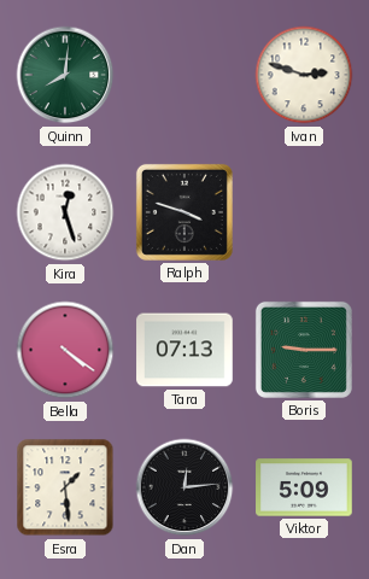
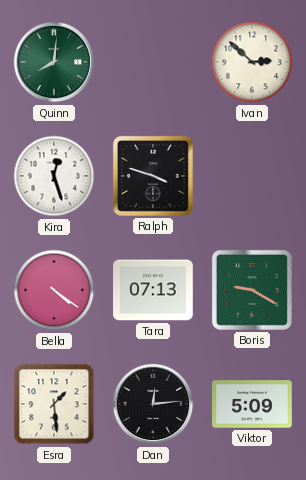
Ivan: 2:48 -> 2:52
Boris: 9:15 -> 9:20
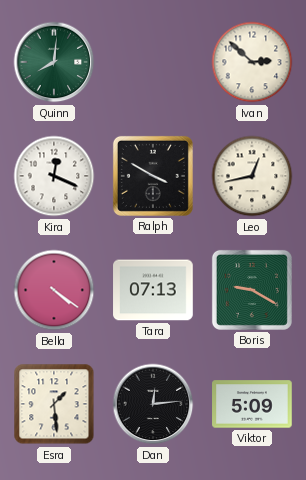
Kira: 12:27 -> 12:19
Ralph: 3:48 -> 3:50
Leo: none -> 12:43
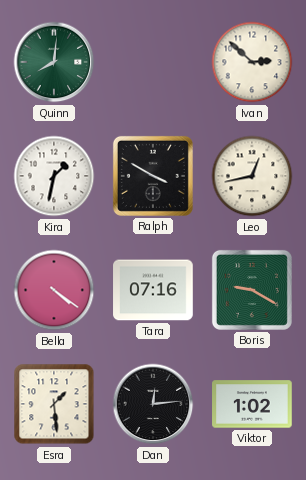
Kira: 12:19 -> 1:32
Tara: 07:13 -> 07:16
Viktor: 5:09 -> 1:02
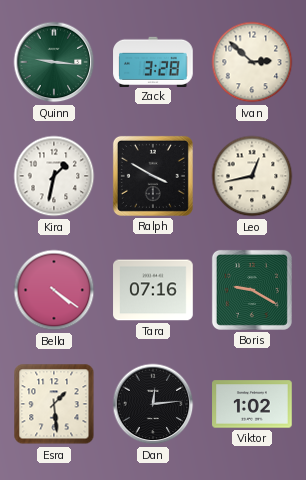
Quinn: 8:01 -> 9:16
Zack: none -> 3:28
